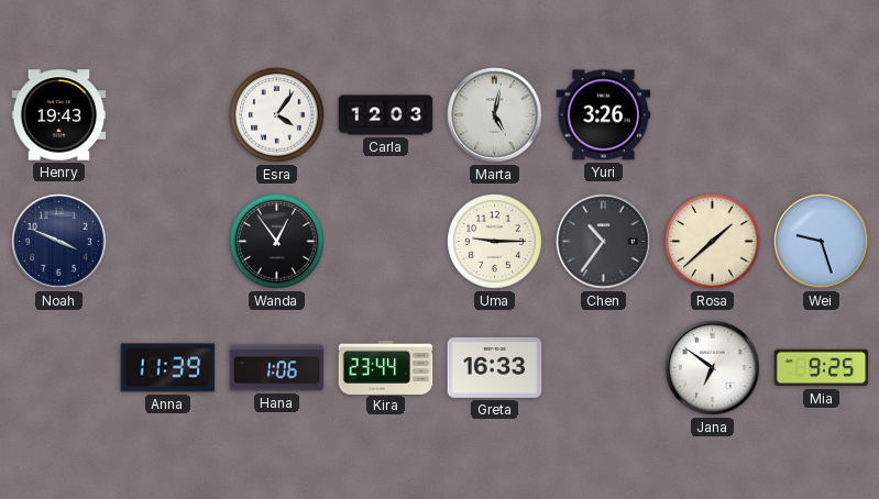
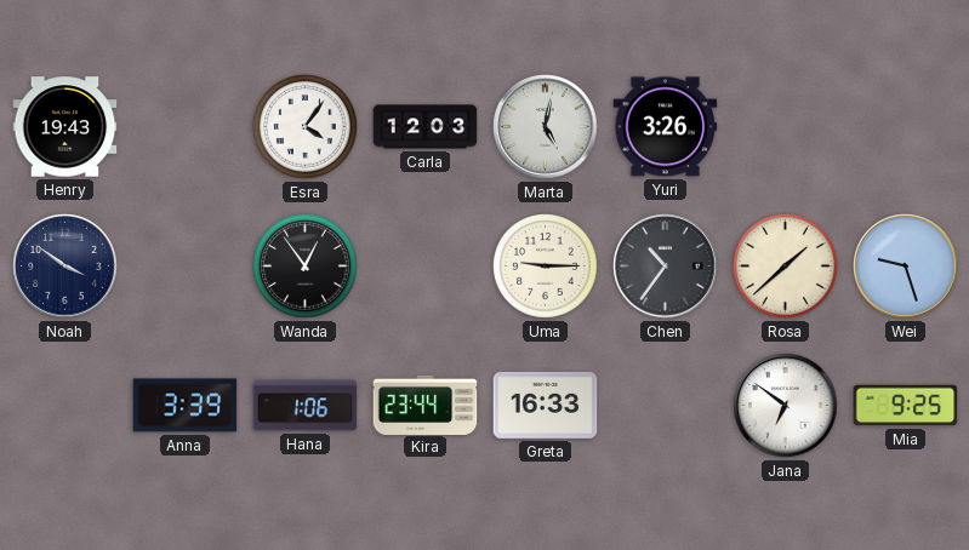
Noah: 3:49 -> 3:51
Anna: 11:39 -> 3:39
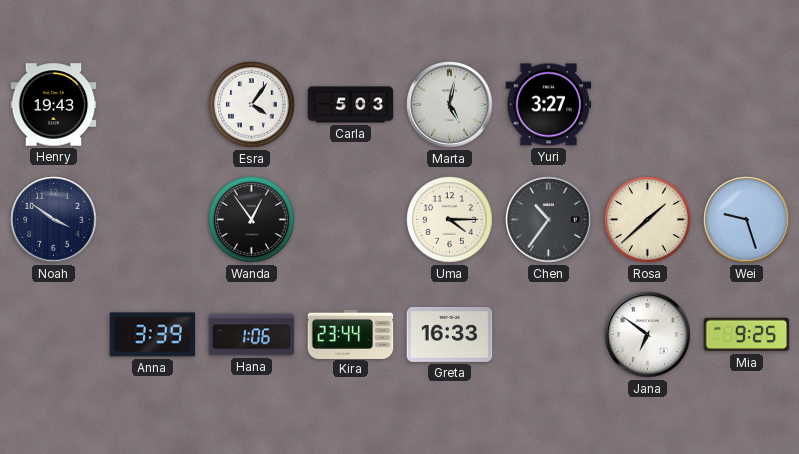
Carla: 12:03 -> 5:03
Yuri: 3:26 -> 3:27
Uma: 9:15 -> 4:15
